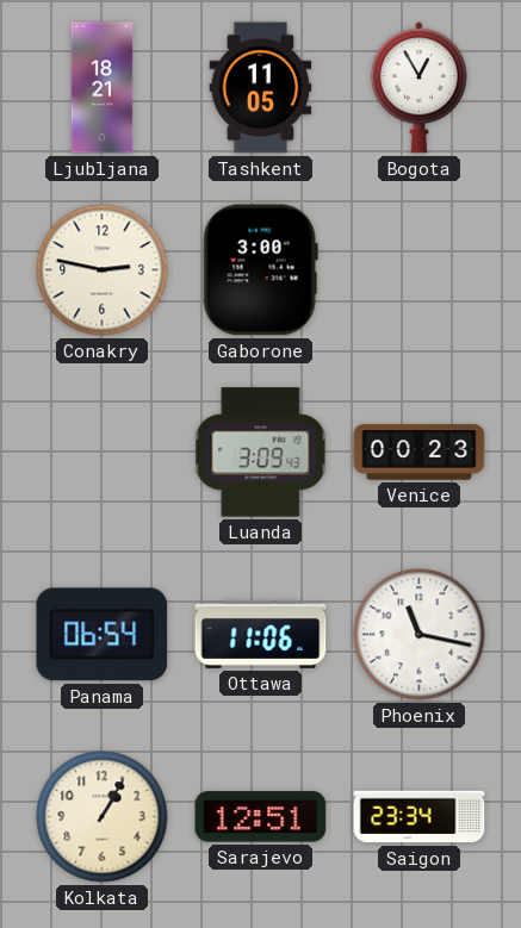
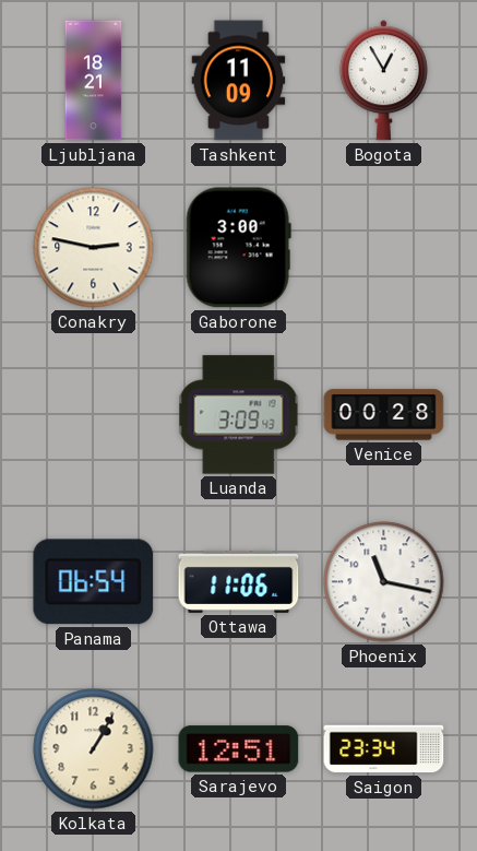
Tashkent: 11:05 -> 11:09
Venice: 00:23 -> 00:28
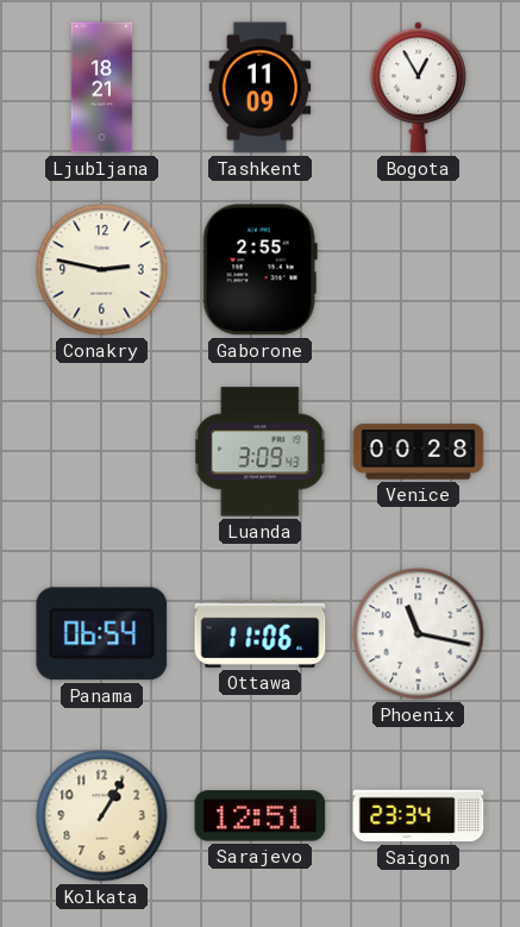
Gaborone: 3:00 -> 2:55
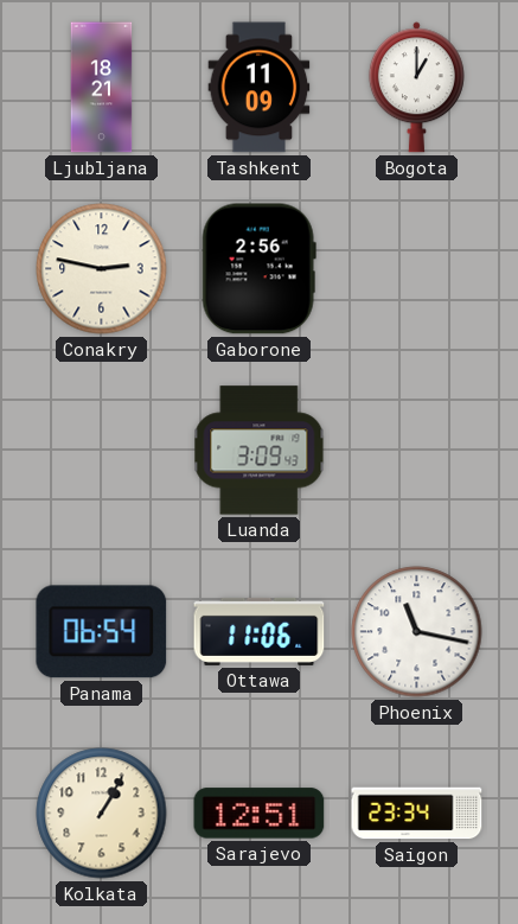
Bogota: 12:55 -> 1:00
Gaborone: 2:55 -> 2:56
Venice: 00:28 -> none
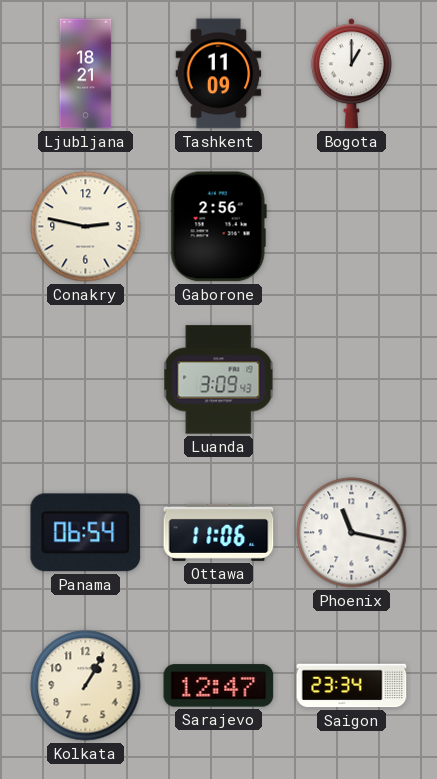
Sarajevo: 12:51 -> 12:47
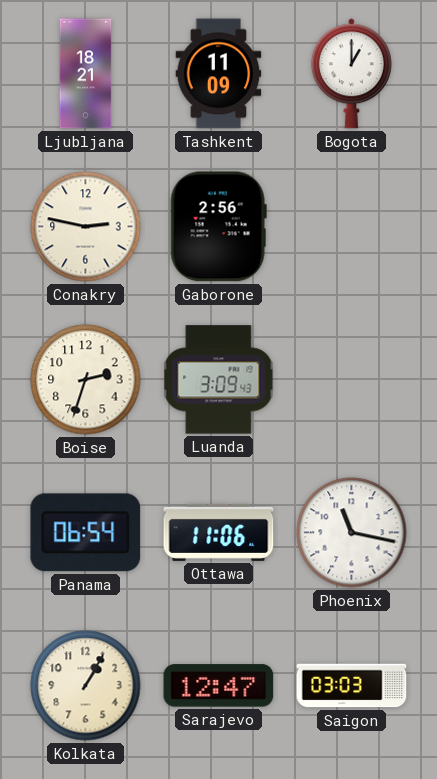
Boise: none -> 2:33
Saigon: 23:34 -> 03:03
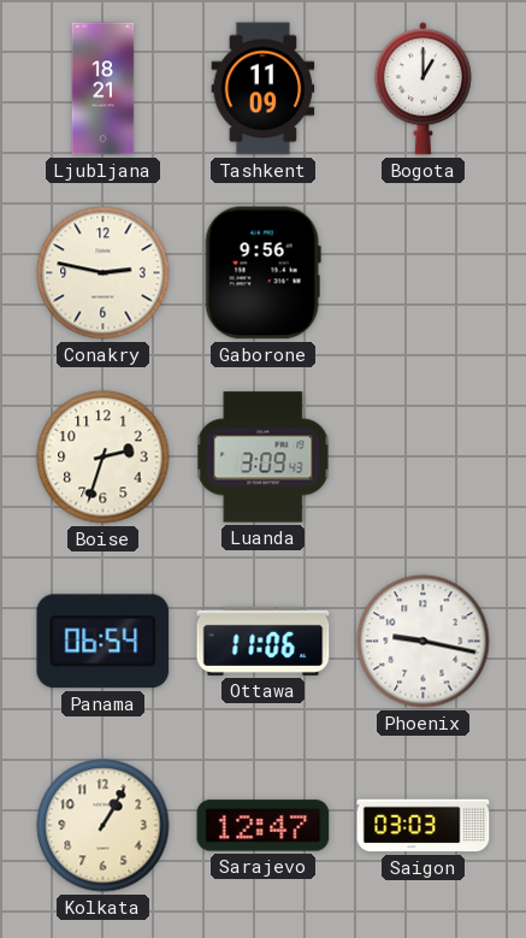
Gaborone: 2:56 -> 9:56
Phoenix: 11:17 -> 9:17
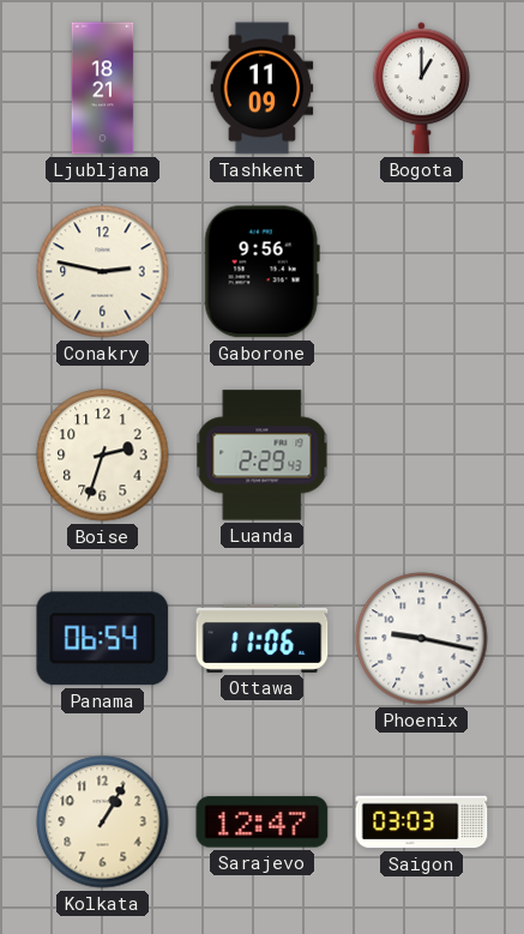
Luanda: 3:09 -> 2:29
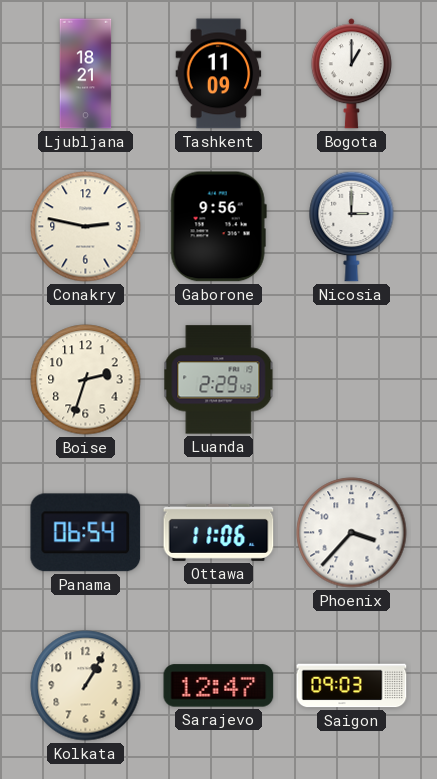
Nicosia: none -> 3:00
Phoenix: 9:17 -> 3:37
Saigon: 03:03 -> 09:03
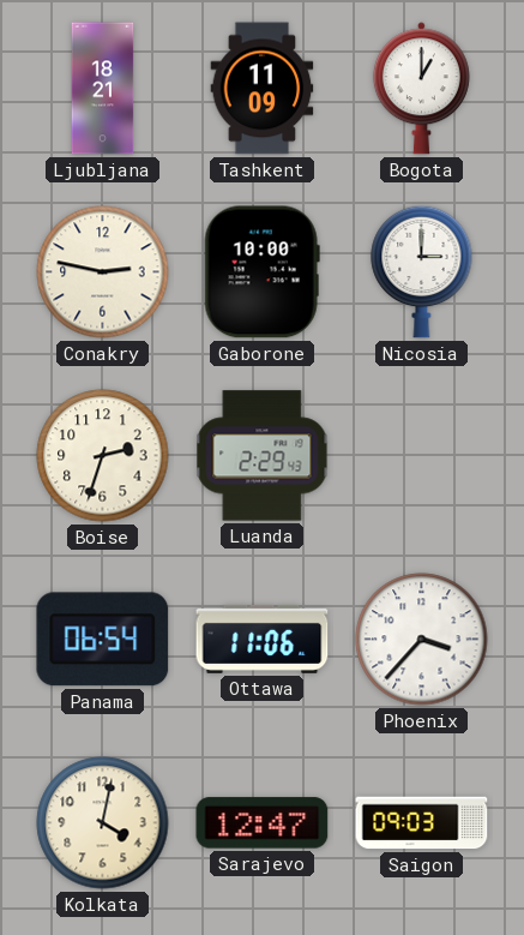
Gaborone: 9:56 -> 10:00
Kolkata: 1:05 -> 4:02
